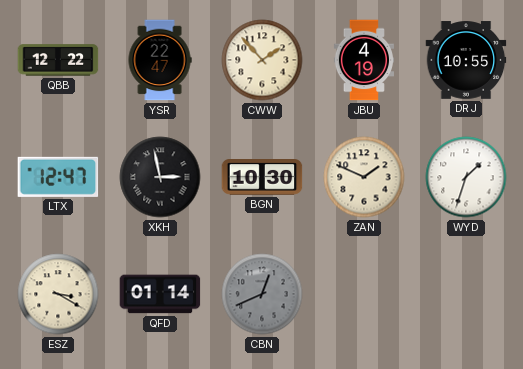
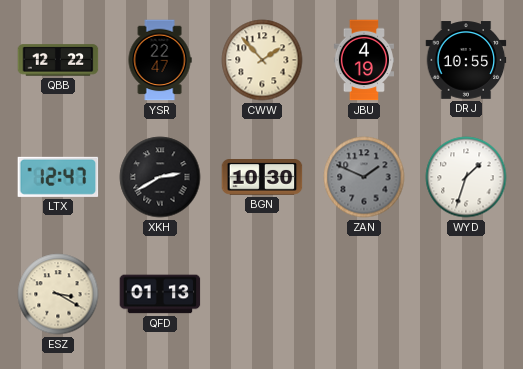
XKH: 2:58 -> 2:40
ZAN dial: cream -> grey
QFD: 01:14 -> 01:13
CBN: 12:41 -> none
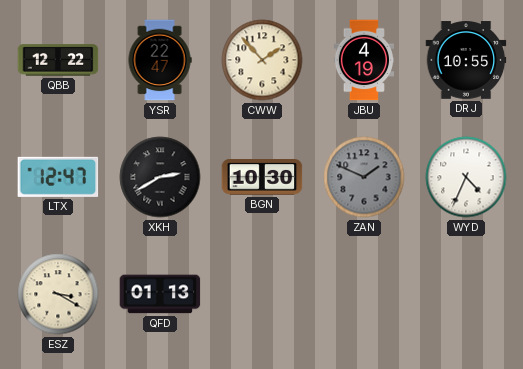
WYD: 1:33 -> 4:34
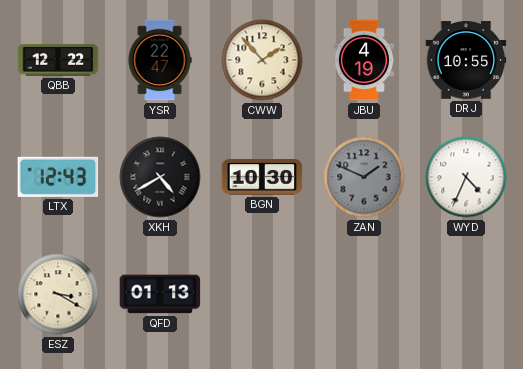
LTX: 12:47 -> 12:43
XKH: 2:40 -> 4:40
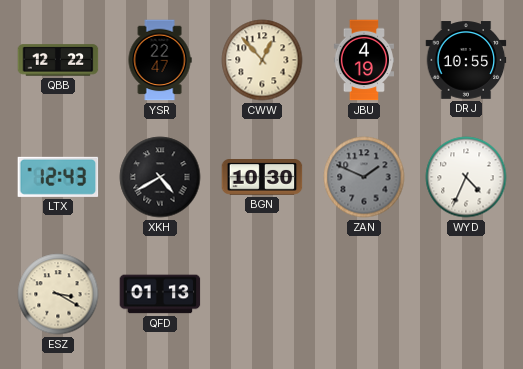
CWW: 1:53 -> 12:53
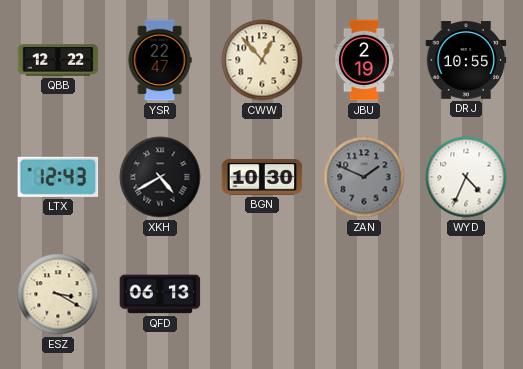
JBU: 4:19 -> 2:19
QFD: 01:13 -> 06:13
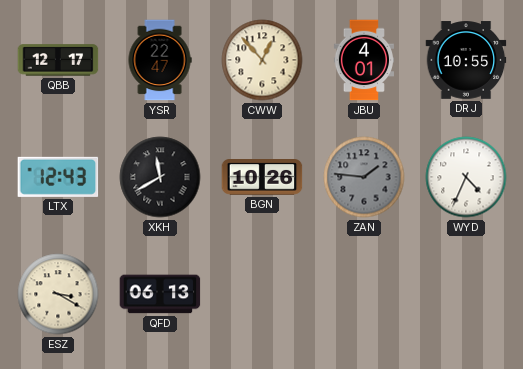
QBB: 12:22 -> 12:17
JBU: 2:19 -> 4:01
XKH: 4:40 -> 11:40
BGN: 10:30 -> 10:26
ZAN: 1:49 -> 1:46
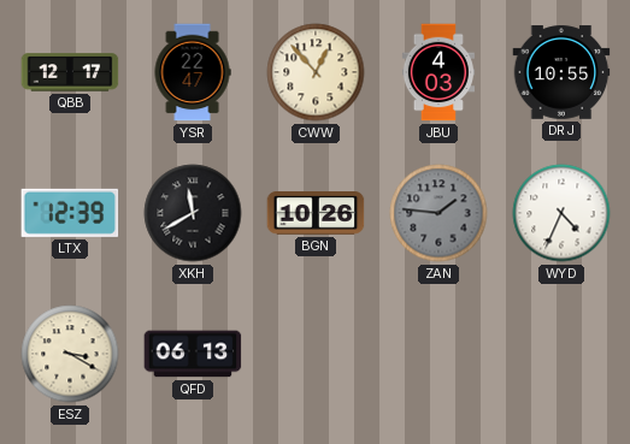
JBU: 4:01 -> 4:03
LTX: 12:43 -> 12:39
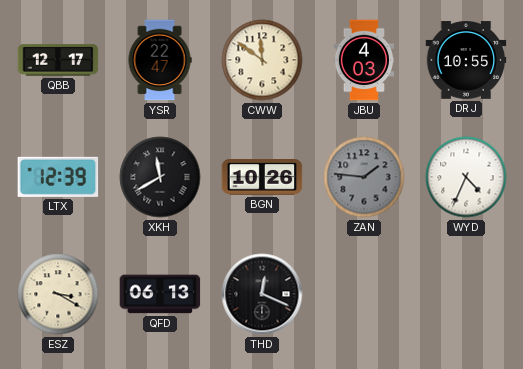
CWW: 12:53 -> 11:51
THD: none -> 12:19
